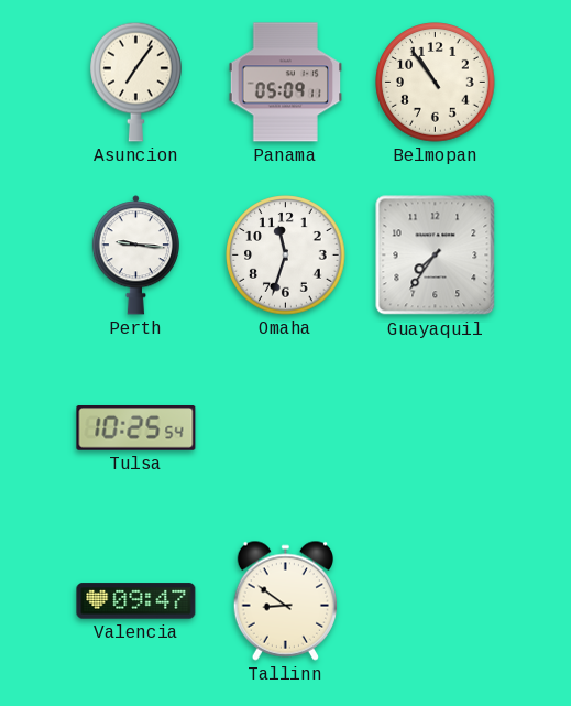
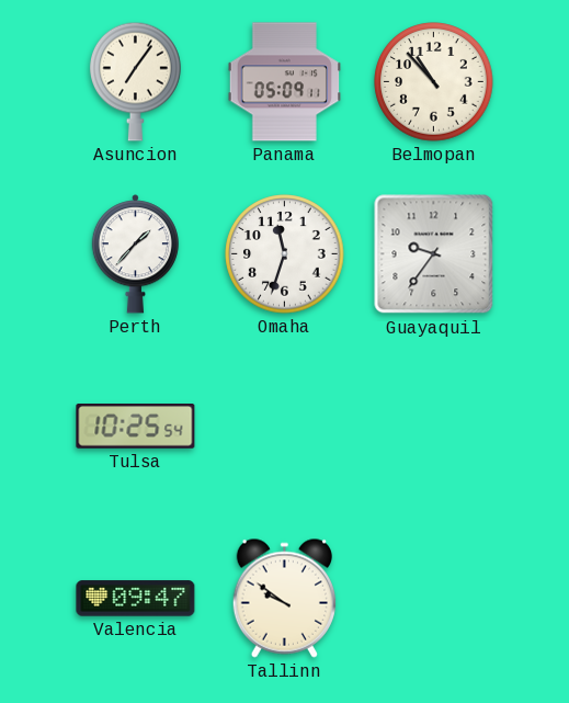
Belmopan: 10:54 -> 10:53
Perth: 9:16 -> 1:37
Guayaquil: 7:36 -> 9:36
Tallinn: 8:51 -> 9:51
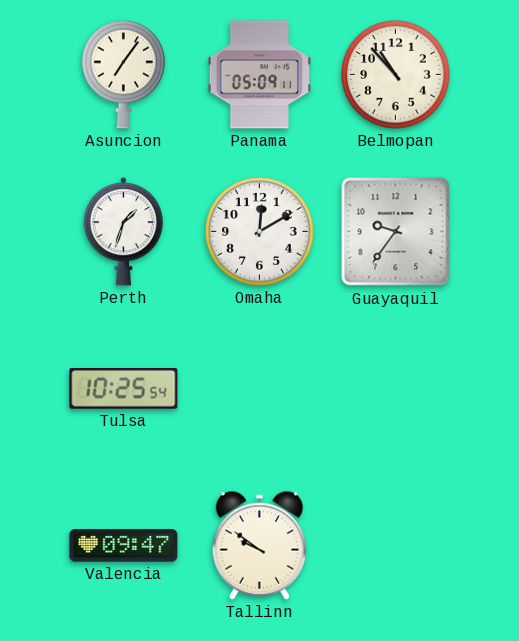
Perth: 1:37 -> 1:33
Omaha: 11:33 -> 12:10
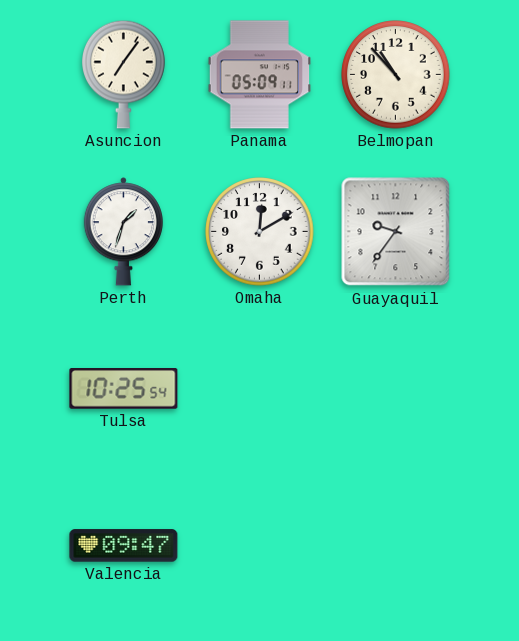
Tallinn: 9:51 -> none
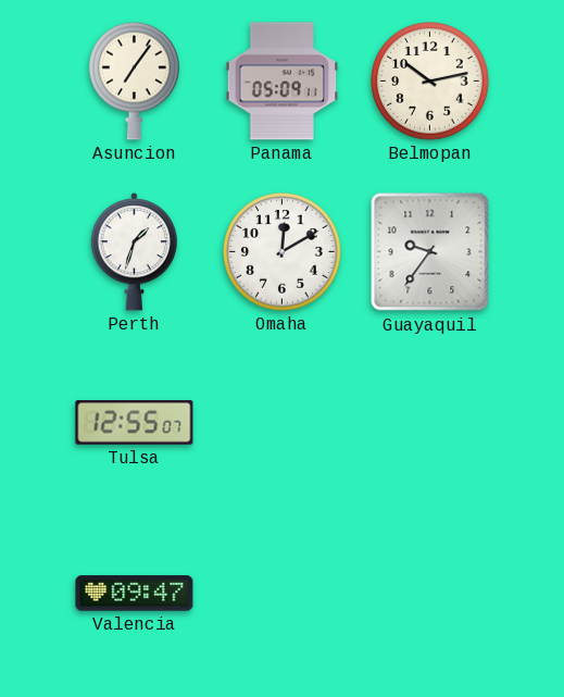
Belmopan: 10:53 -> 10:13
Tulsa: 10:25 -> 12:55
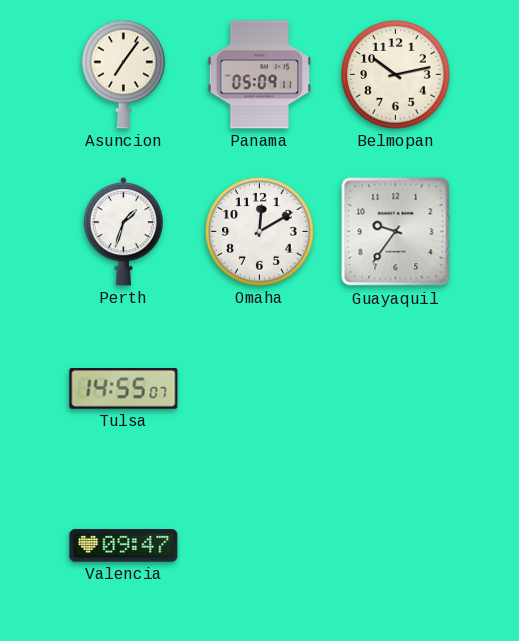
Tulsa: 12:55 -> 14:55
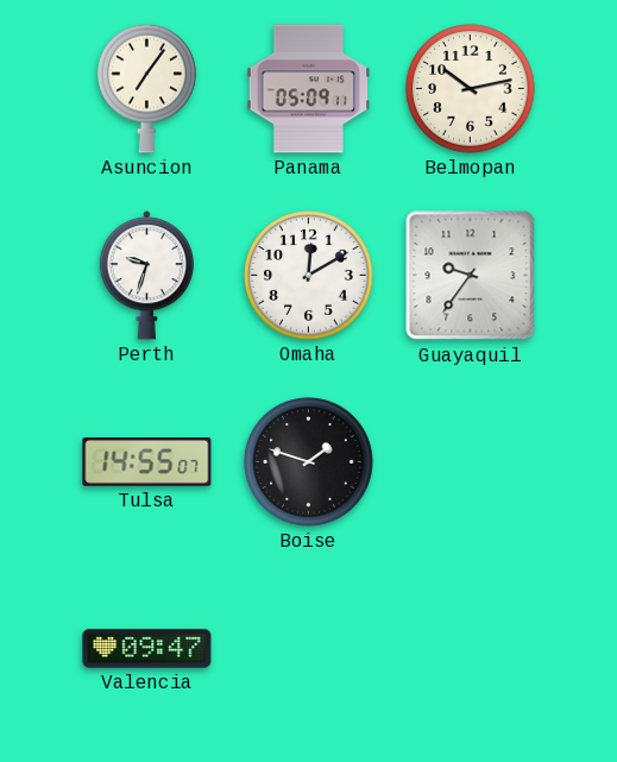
Perth: 1:33 -> 9:33
Boise: none -> 1:48
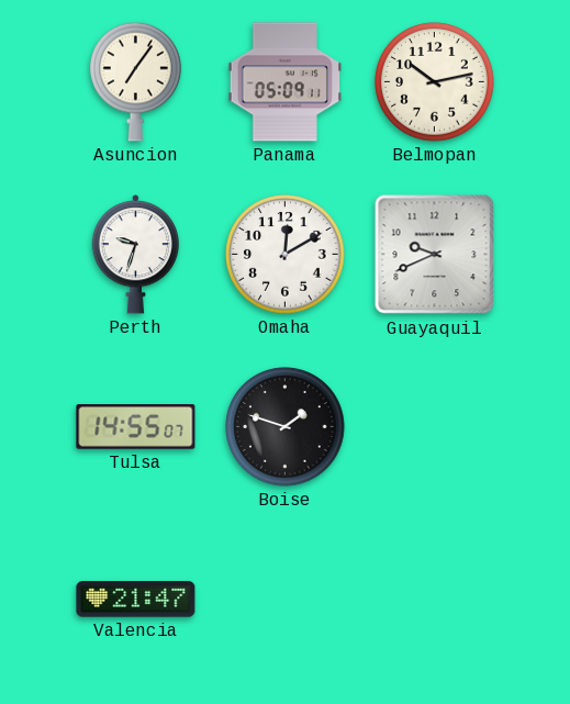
Guayaquil: 9:36 -> 9:41
Valencia: 09:47 -> 21:47
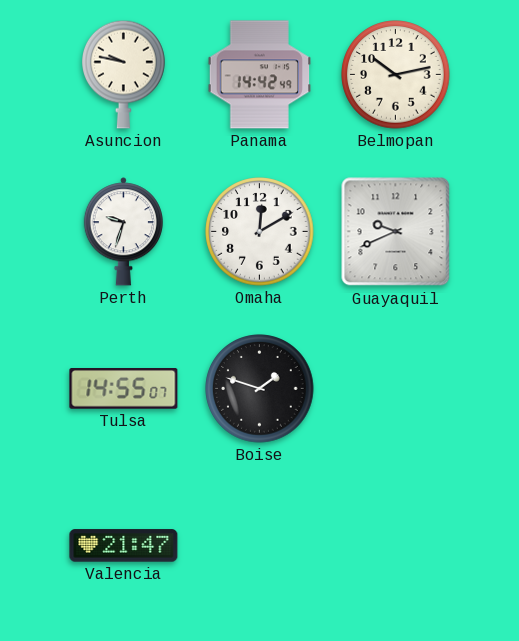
Asuncion: 7:06 -> 9:47
Panama: 05:09 -> 14:42
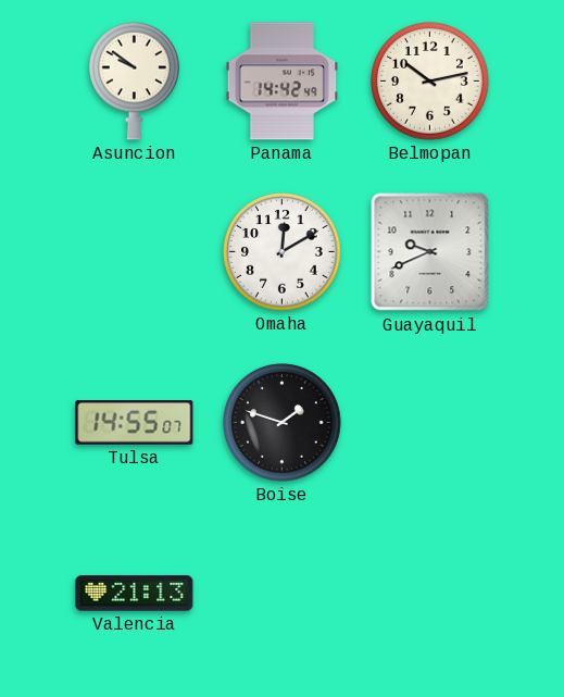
Asuncion: 9:47 -> 9:51
Perth: 9:33 -> none
Valencia: 21:47 -> 21:13
